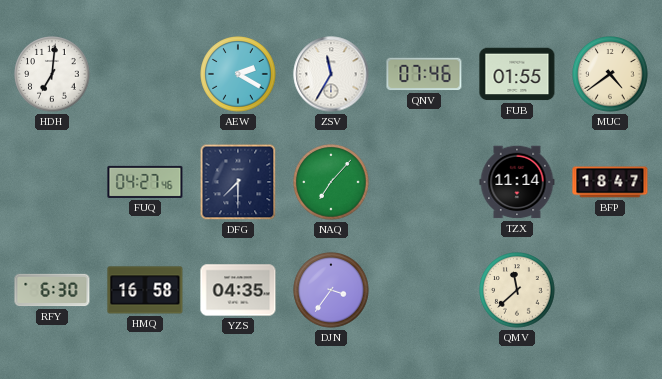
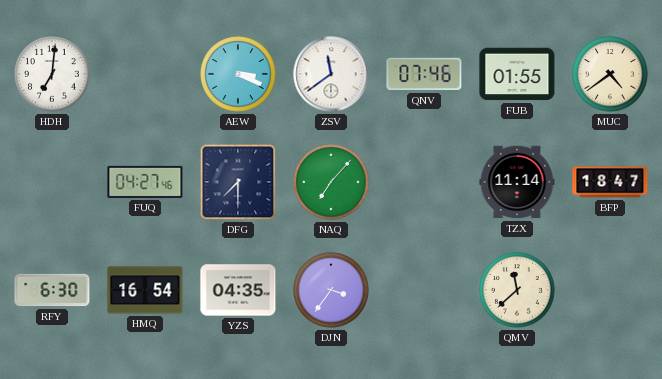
AEW: 2:20 -> 3:19
ZSV: 11:35 -> 11:39
HMQ: 16:58 -> 16:54
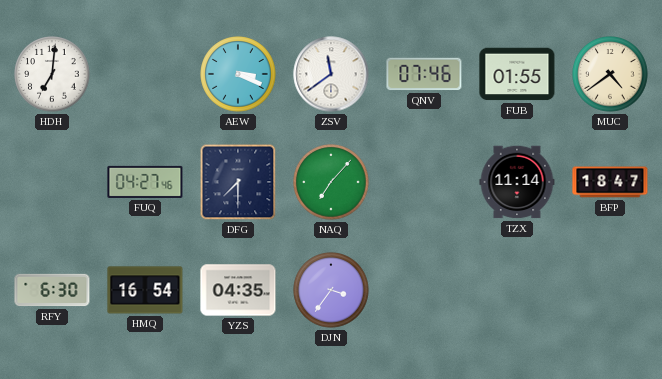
QMV: 11:38 -> none
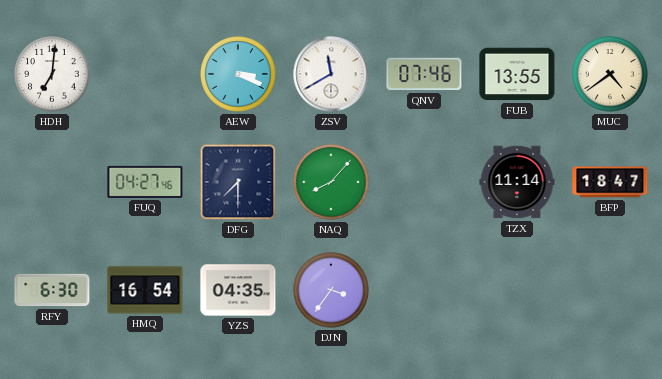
ZSV: 11:39 -> 11:40
FUB: 01:55 -> 13:55
NAQ: 7:07 -> 8:07
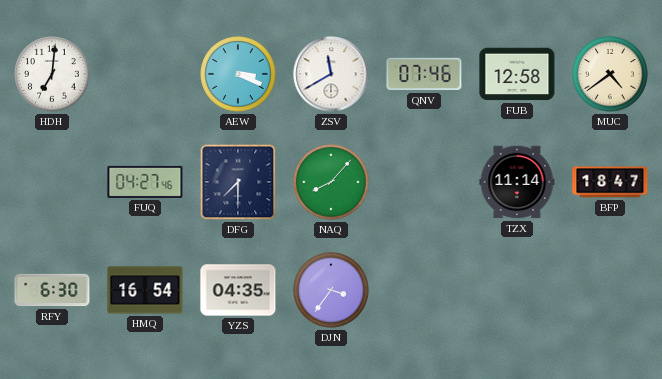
FUB: 13:55 -> 12:58
